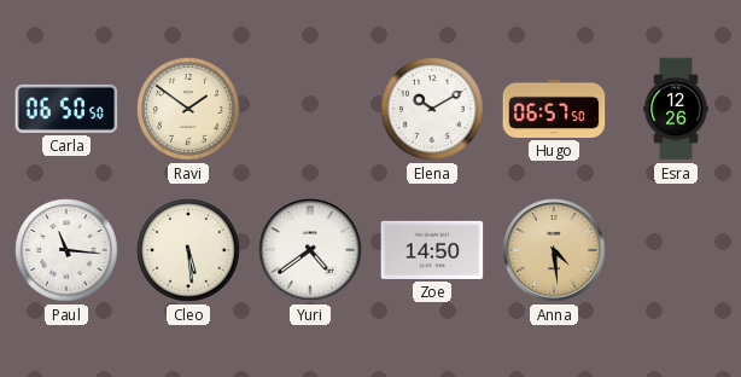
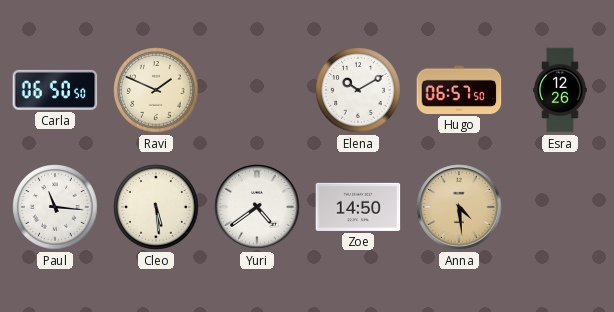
Ravi: 1:51 -> 1:49
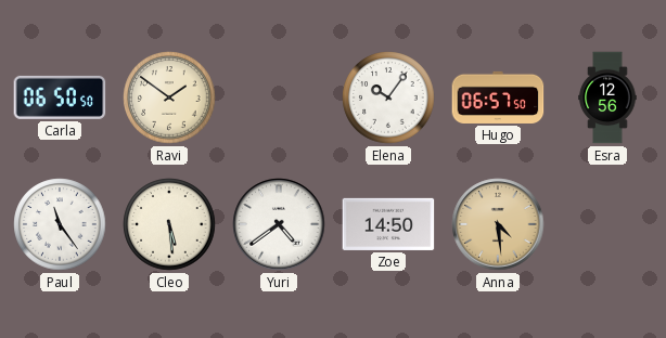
Ravi: 1:49 -> 1:51
Elena: 10:10 -> 10:06
Esra: 12:26 -> 12:56
Paul: 11:16 -> 11:24
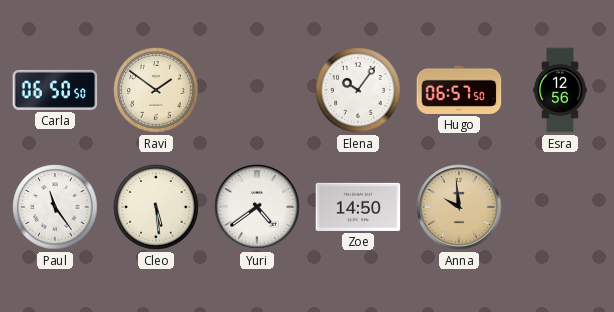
Anna: 4:29 -> 9:59
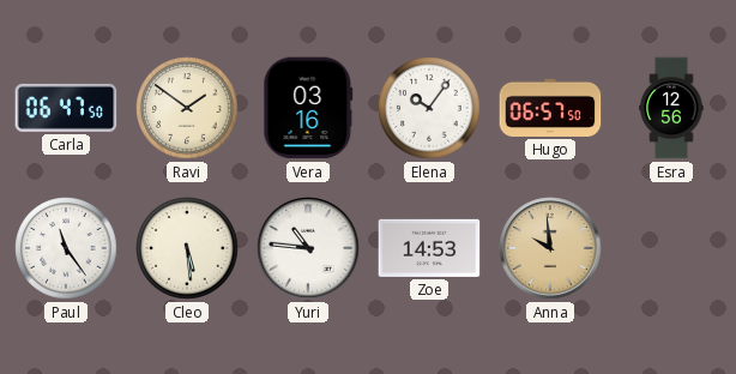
Carla: 06:50 -> 06:47
Vera: none -> 03:16
Yuri: 4:39 -> 10:46
Zoe: 14:50 -> 14:53
